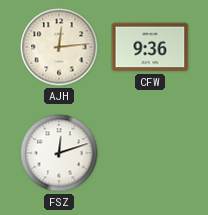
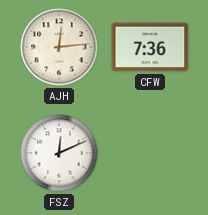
CFW: 9:36 -> 7:36
FSZ: 12:12 -> 12:11
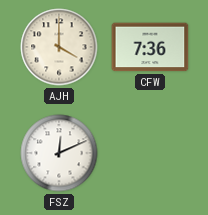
AJH: 12:14 -> 4:00
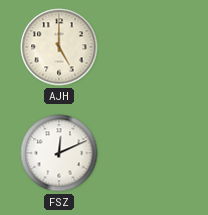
AJH: 4:00 -> 5:00
CFW: 7:36 -> none
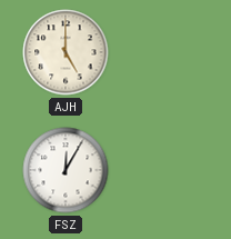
FSZ: 12:11 -> 12:05
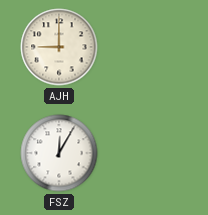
AJH: 5:00 -> 9:00
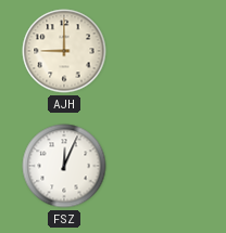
FSZ: 12:05 -> 12:04
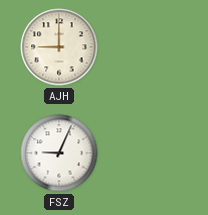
FSZ: 12:04 -> 9:04
